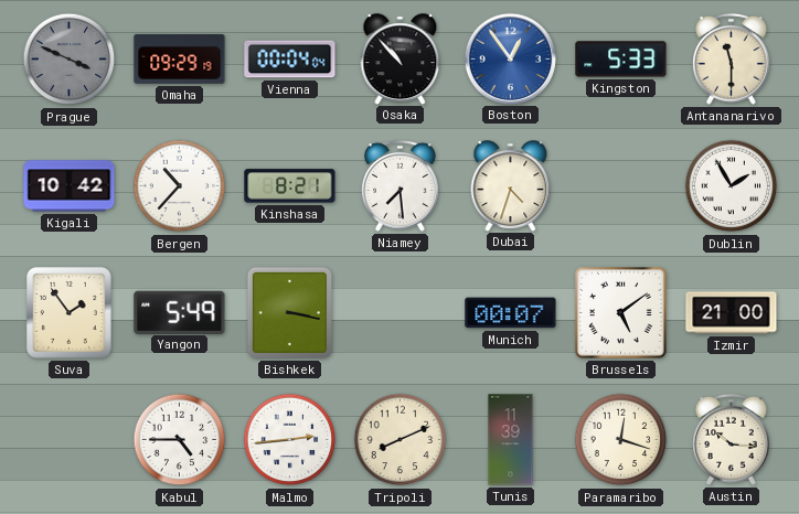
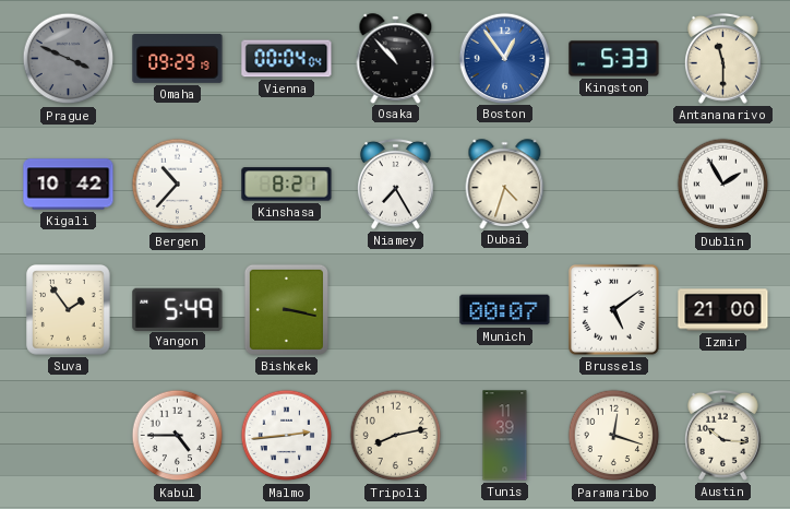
Niamey: 7:29 -> 7:25
Tripoli: 8:11 -> 8:13
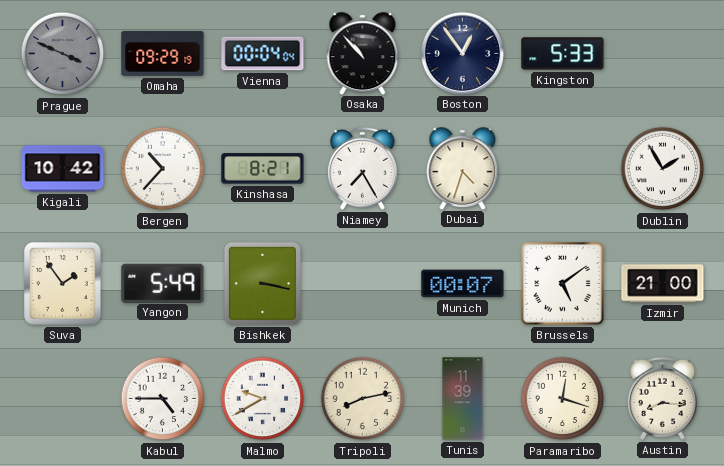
Boston dial: blue -> navy
Antananarivo: 11:30 -> none
Malmo: 2:44 -> 9:40
Austin: 10:16 -> 8:16
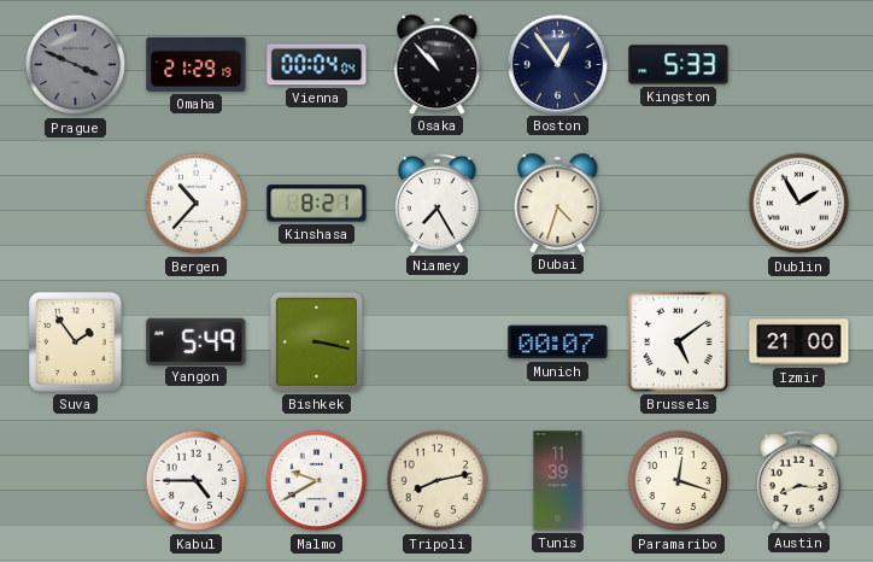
Omaha: 09:29 -> 21:29
Kigali: 10:42 -> none
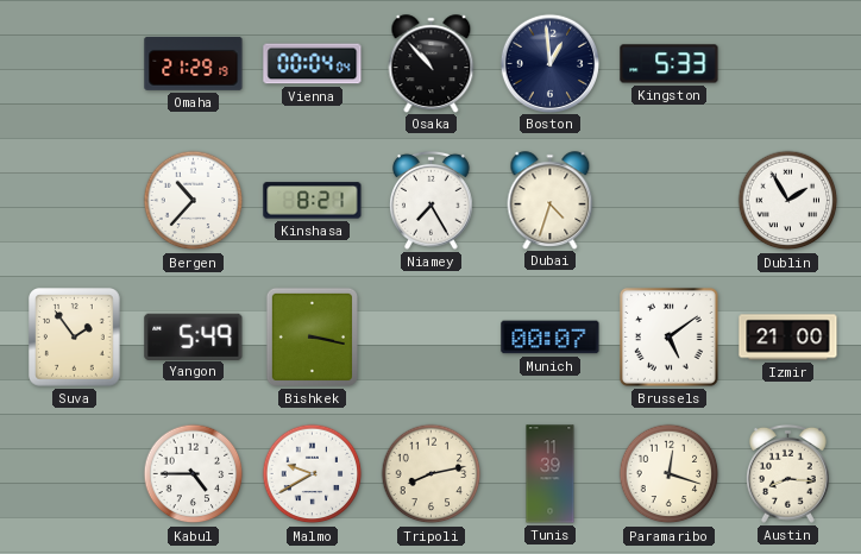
Prague: 3:49 -> none
Boston: 12:54 -> 12:59
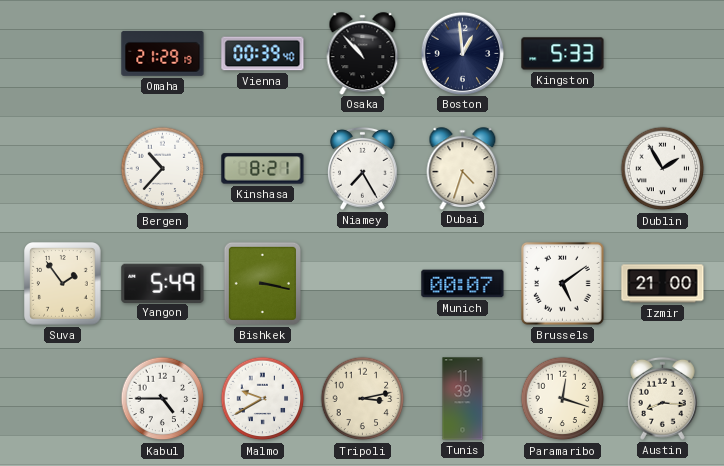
Vienna: 00:04 -> 00:39
Tripoli: 8:13 -> 3:13
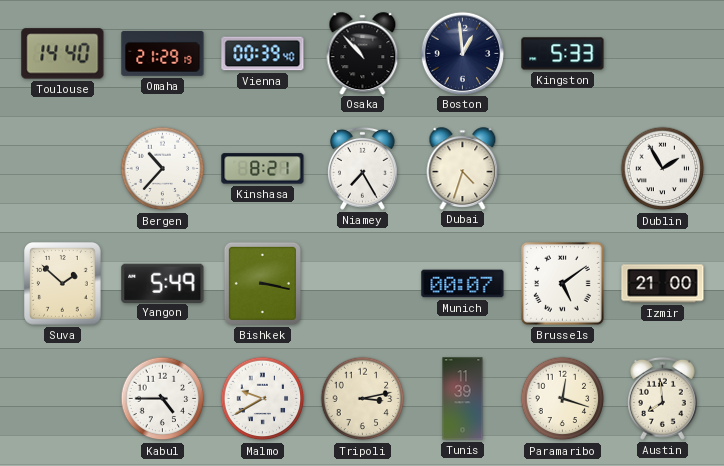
Toulouse: none -> 14:40
Suva: 1:54 -> 1:52
Austin: 8:16 -> 7:59
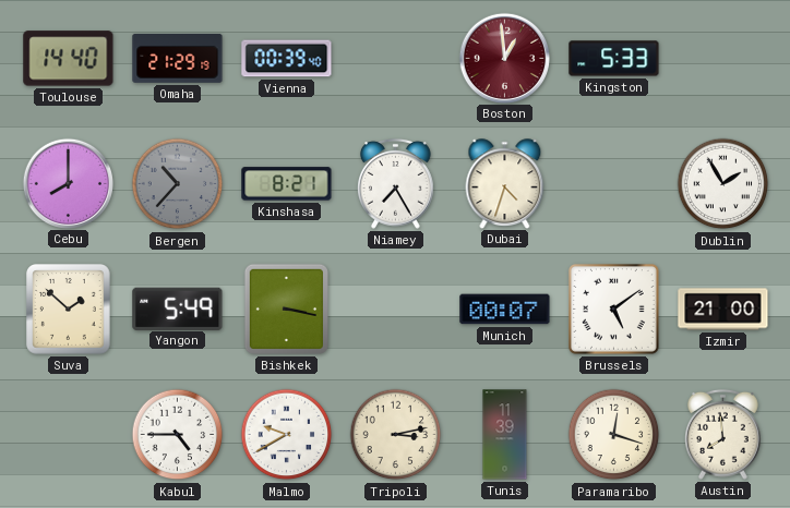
Osaka: 10:53 -> none
Boston dial: navy -> burgundy
Cebu: none -> 8:00
Bergen dial: white -> grey
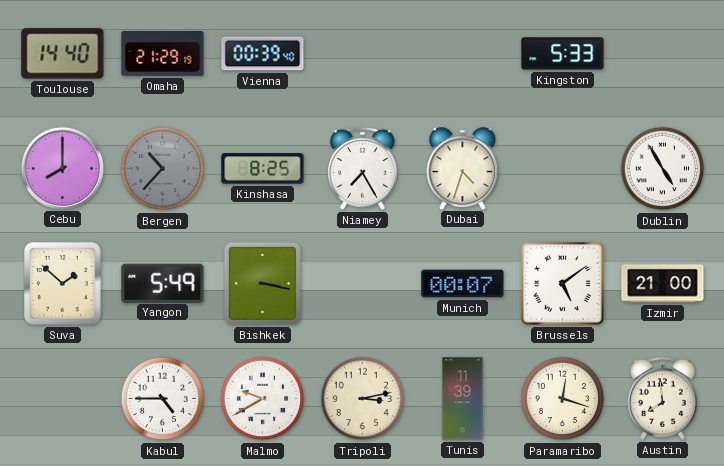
Boston: 12:59 -> none
Kinshasa: 8:21 -> 8:25
Dublin: 1:55 -> 4:55
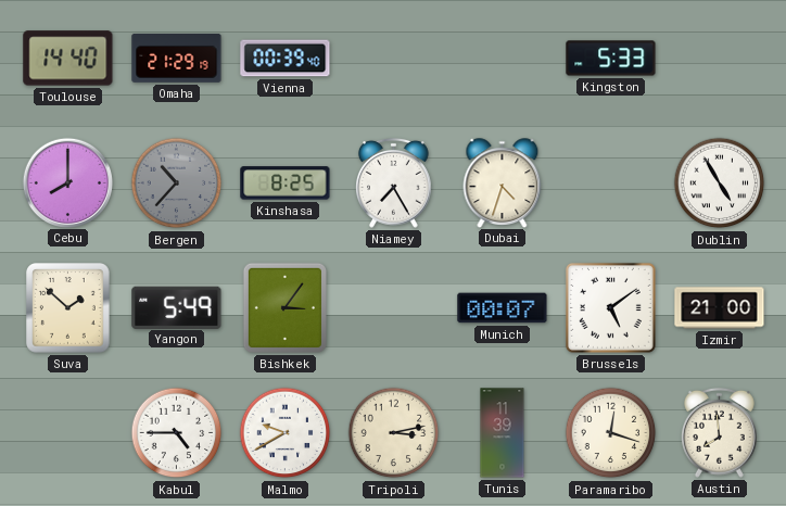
Bishkek: 3:17 -> 3:06
